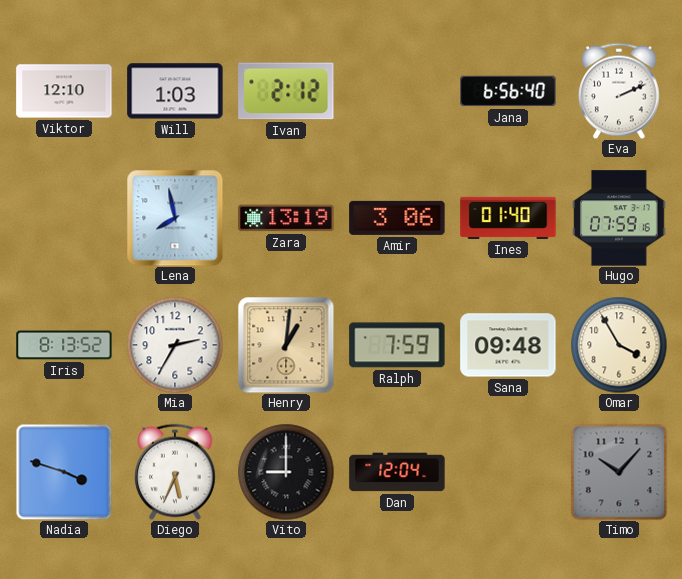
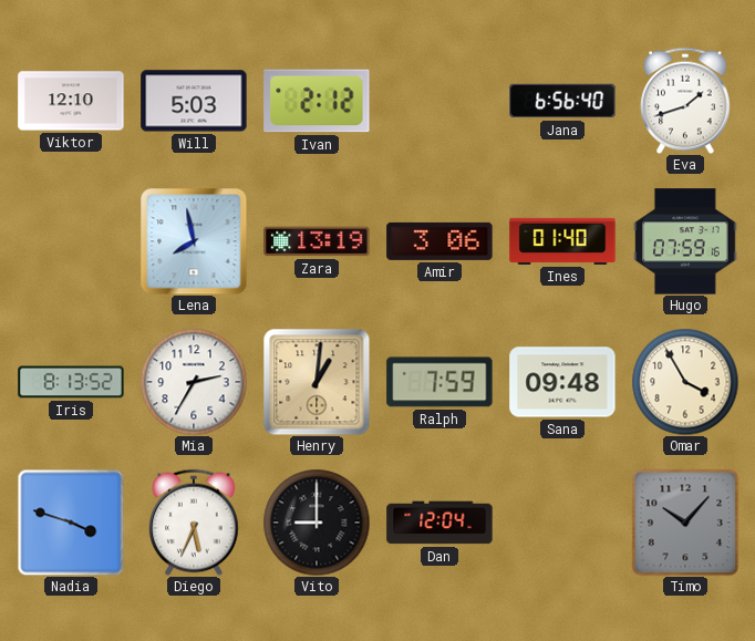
Will: 1:03 -> 5:03
Eva: 2:11 -> 1:42
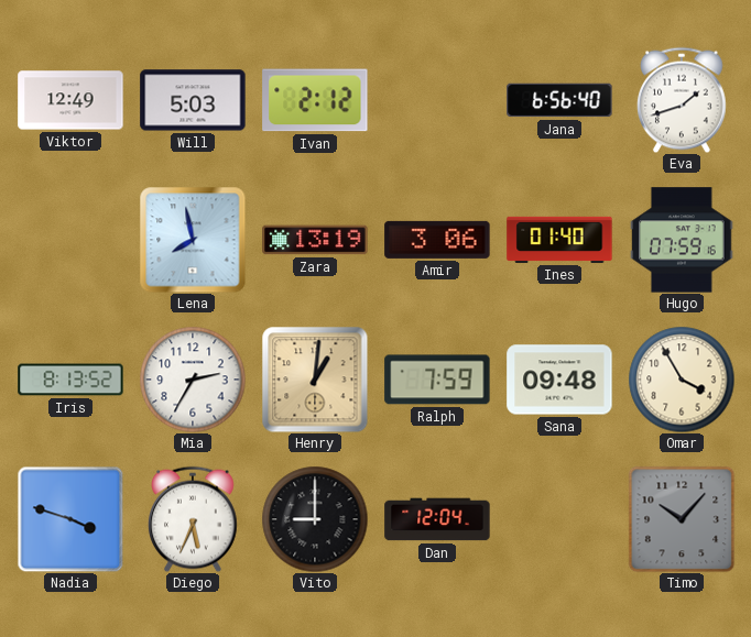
Viktor: 12:10 -> 12:49
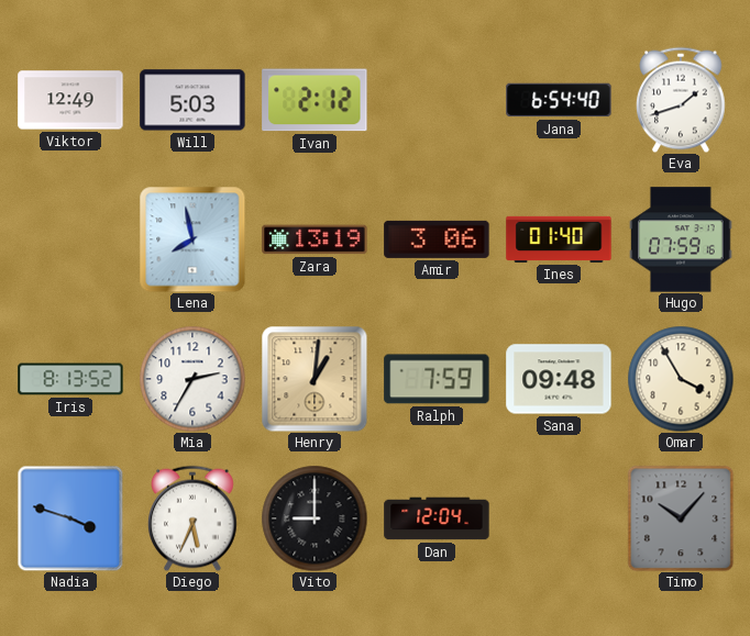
Jana: 6:56 -> 6:54
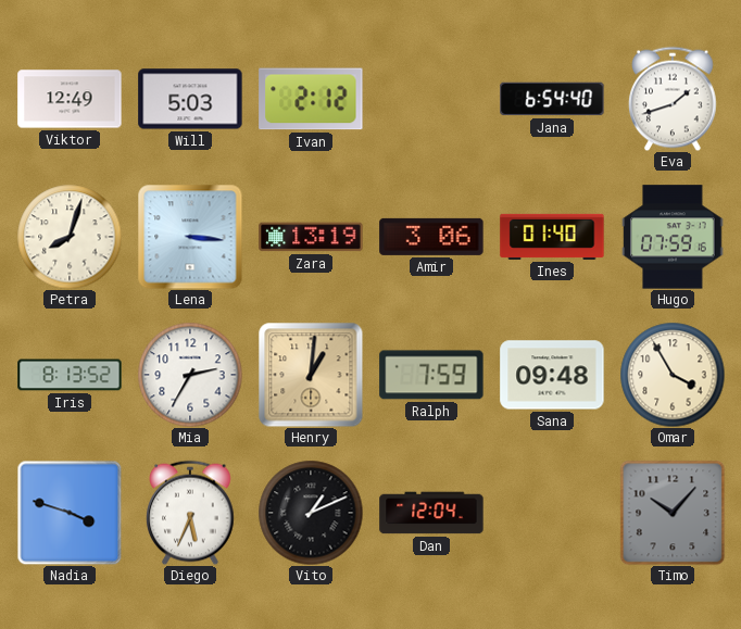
Petra: none -> 8:03
Lena: 7:58 -> 3:16
Vito: 9:00 -> 1:11
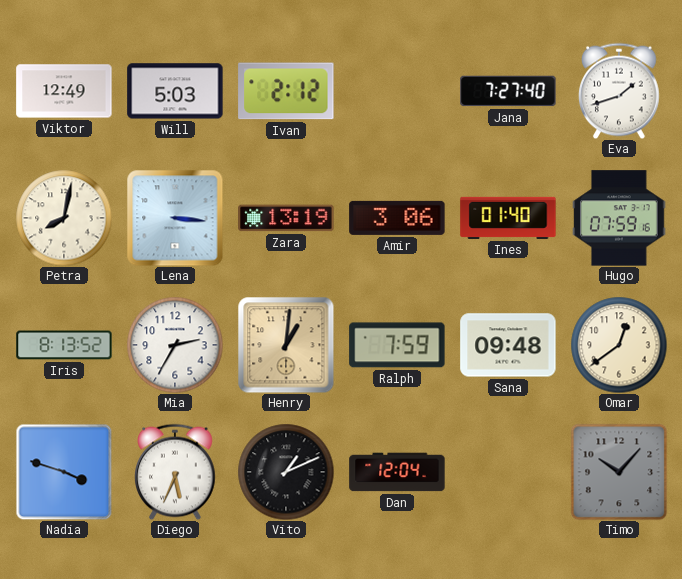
Jana: 6:54 -> 7:27
Petra: 8:03 -> 8:02
Omar: 3:55 -> 12:39
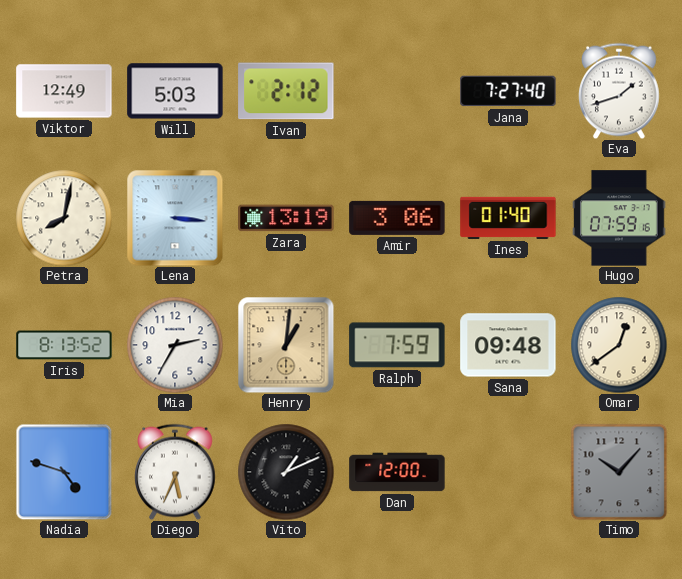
Nadia: 3:48 -> 4:48
Dan: 12:04 -> 12:00
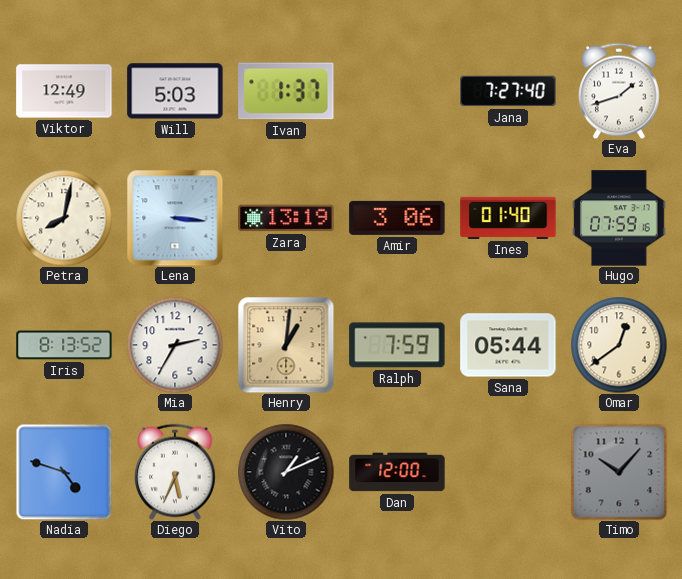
Ivan: 2:12 -> 1:37
Sana: 09:48 -> 05:44
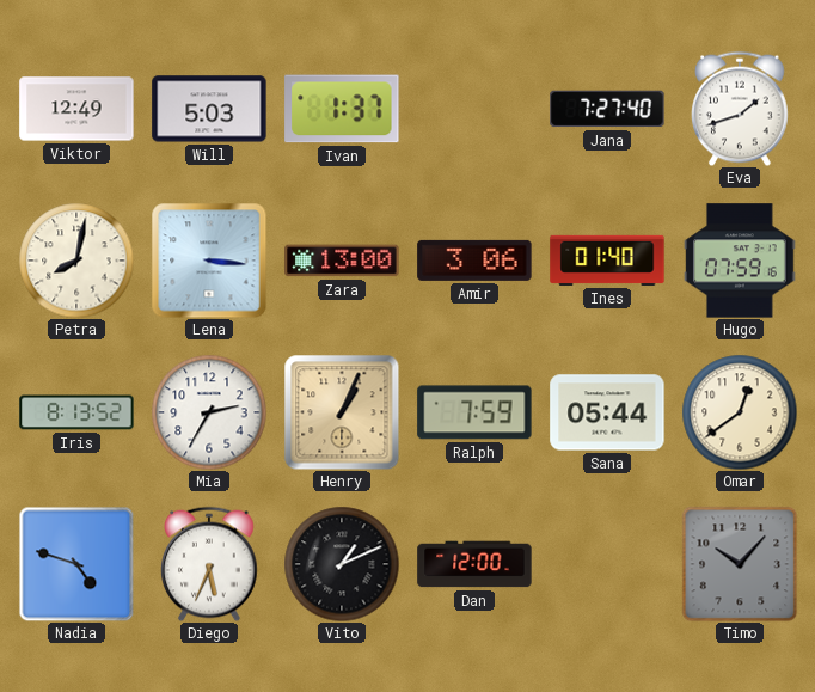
Zara: 13:19 -> 13:00
Henry: 1:01 -> 1:04
